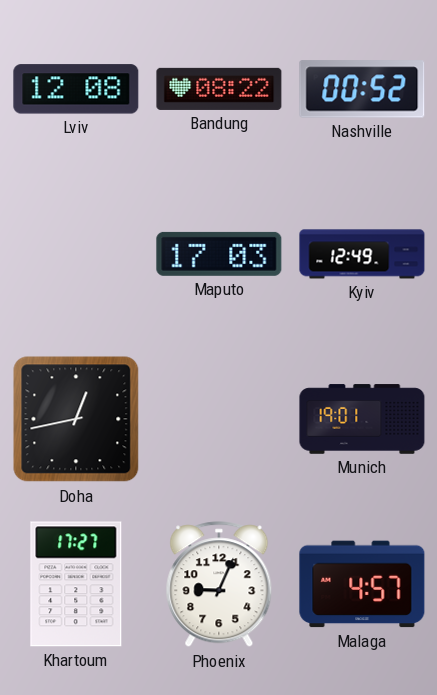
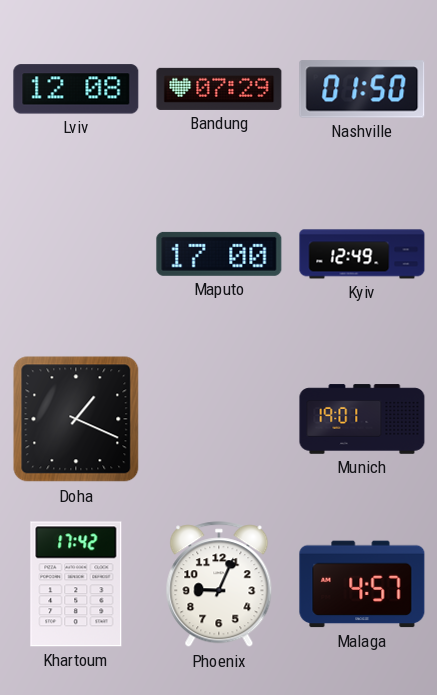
Bandung: 08:22 -> 07:29
Nashville: 00:52 -> 01:50
Maputo: 17:03 -> 17:00
Doha: 12:43 -> 1:19
Khartoum: 17:27 -> 17:42
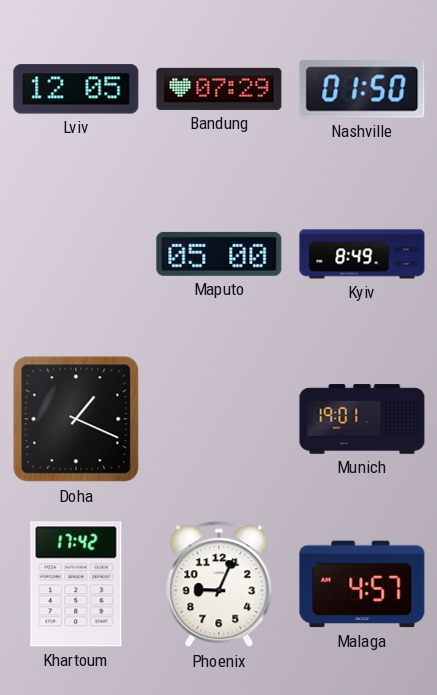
Lviv: 12:08 -> 12:05
Maputo: 17:00 -> 05:00
Kyiv: 12:49 -> 8:49
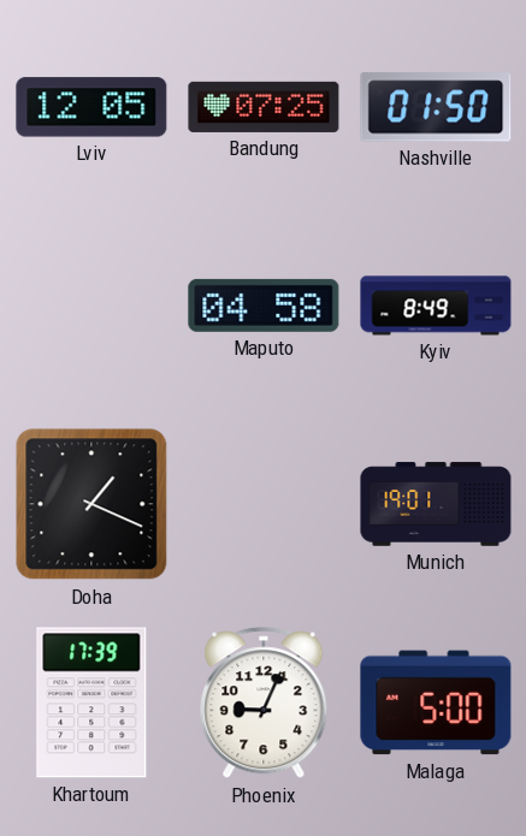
Bandung: 07:29 -> 07:25
Maputo: 05:00 -> 04:58
Khartoum: 17:42 -> 17:39
Malaga: 4:57 -> 5:00
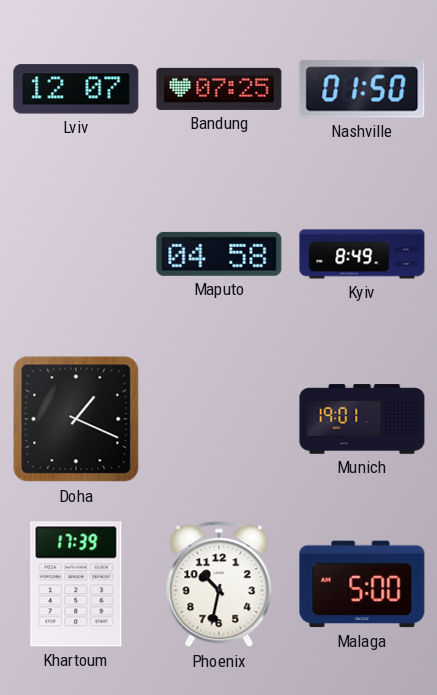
Lviv: 12:05 -> 12:07
Phoenix: 9:04 -> 10:32
